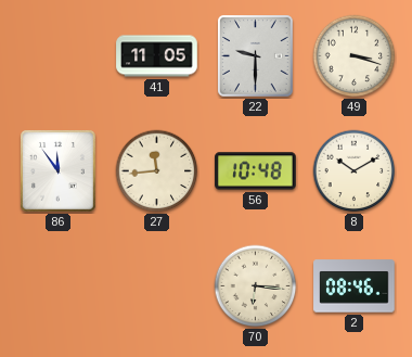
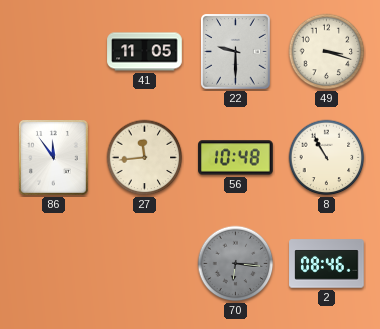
8: 10:10 -> 10:55
70 dial: cream -> grey
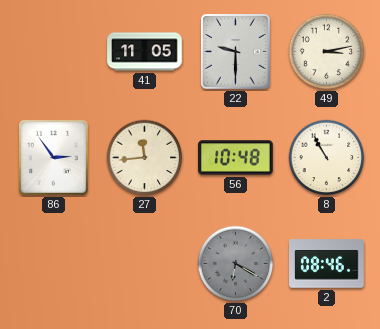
49: 3:18 -> 3:13
86: 11:54 -> 2:54
70: 6:16 -> 6:20
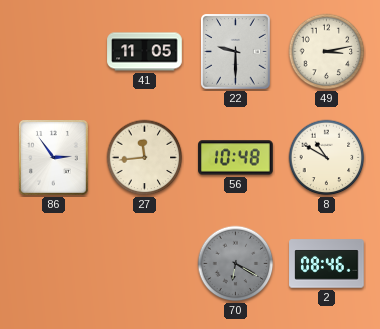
8: 10:55 -> 10:50
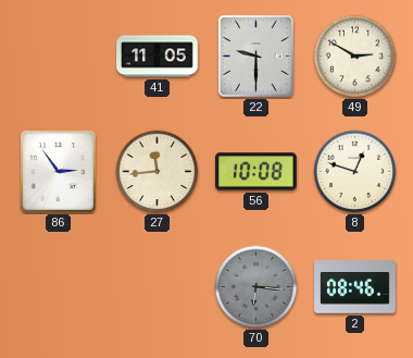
49: 3:13 -> 2:50
56: 10:48 -> 10:08
8: 10:50 -> 12:48
70: 6:20 -> 6:16
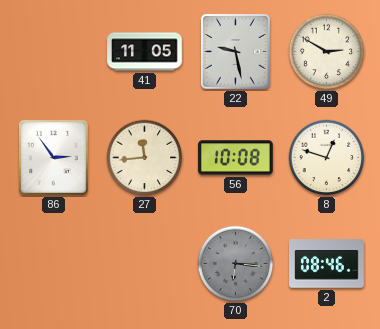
22: 9:30 -> 9:28
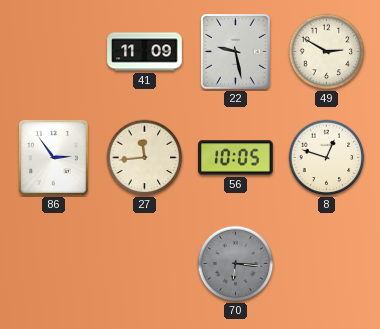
41: 11:05 -> 11:09
56: 10:08 -> 10:05
2: 08:46 -> none
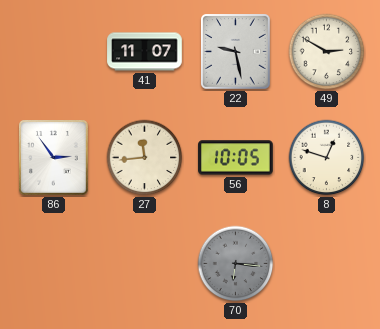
41: 11:09 -> 11:07
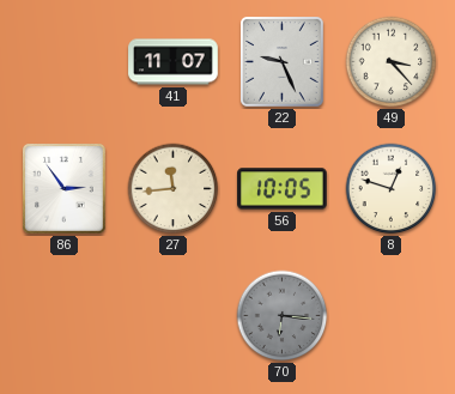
22: 9:28 -> 9:26
49: 2:50 -> 3:23
